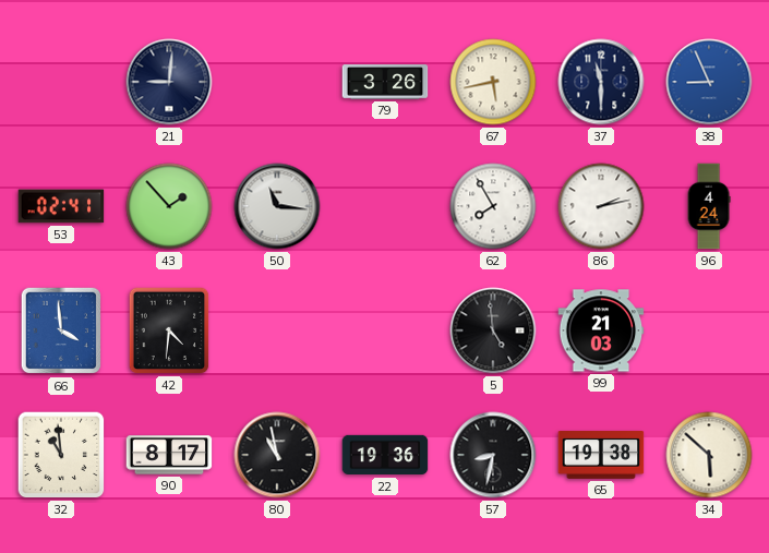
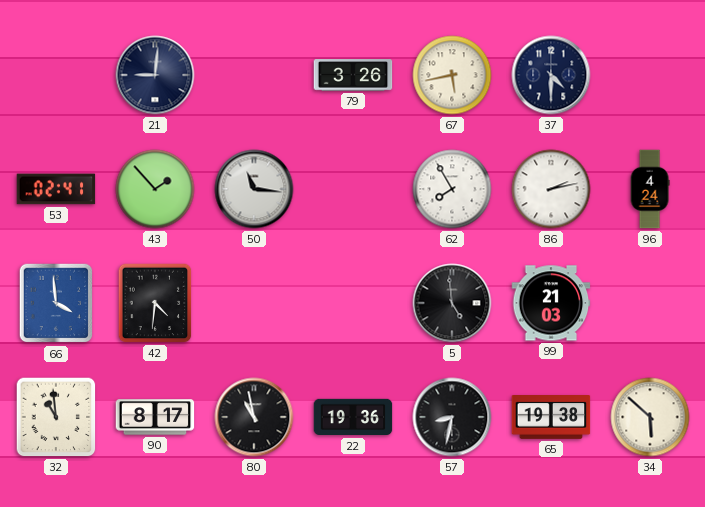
37: 11:30 -> 4:30
38: 8:56 -> none
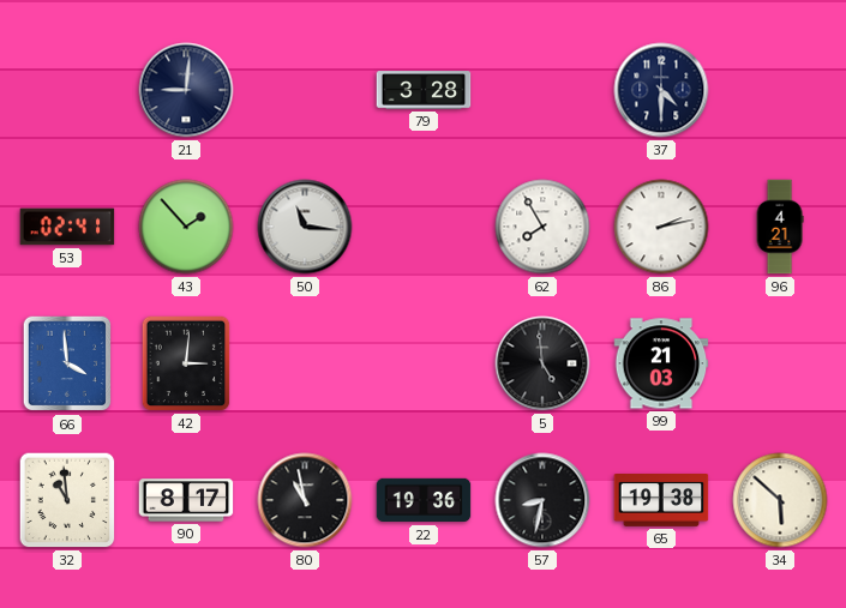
79: 3:26 -> 3:28
67: 5:43 -> none
96: 4:24 -> 4:21
42: 4:31 -> 3:01
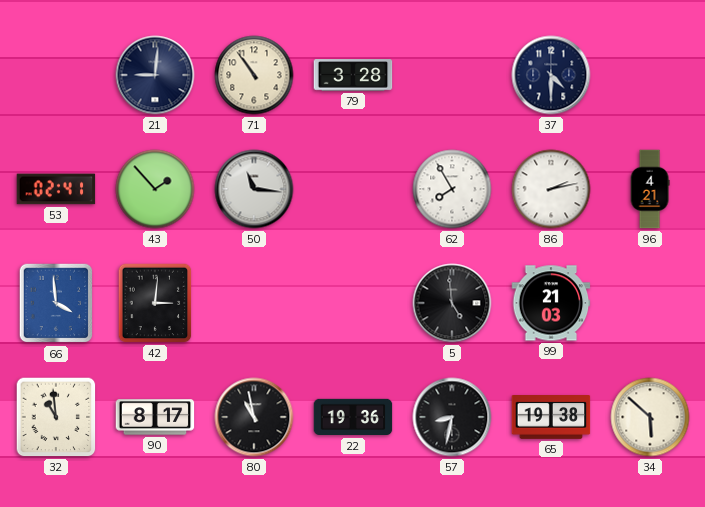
71: none -> 10:54
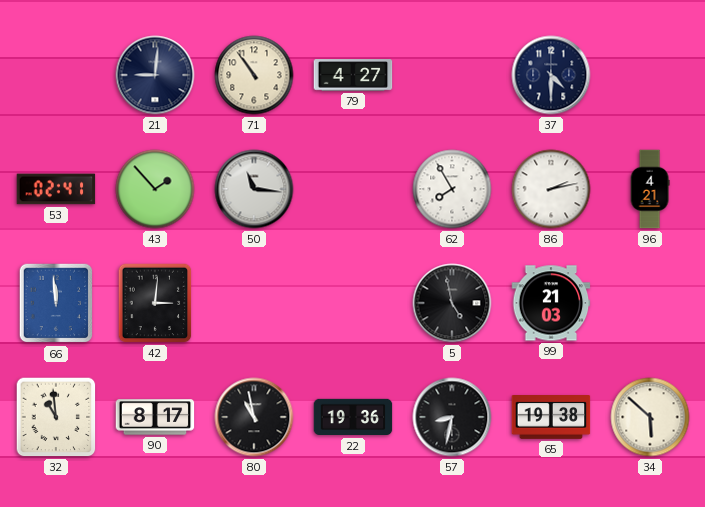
79: 3:28 -> 4:27
66: 3:59 -> 11:59
5: 4:59 -> 4:58
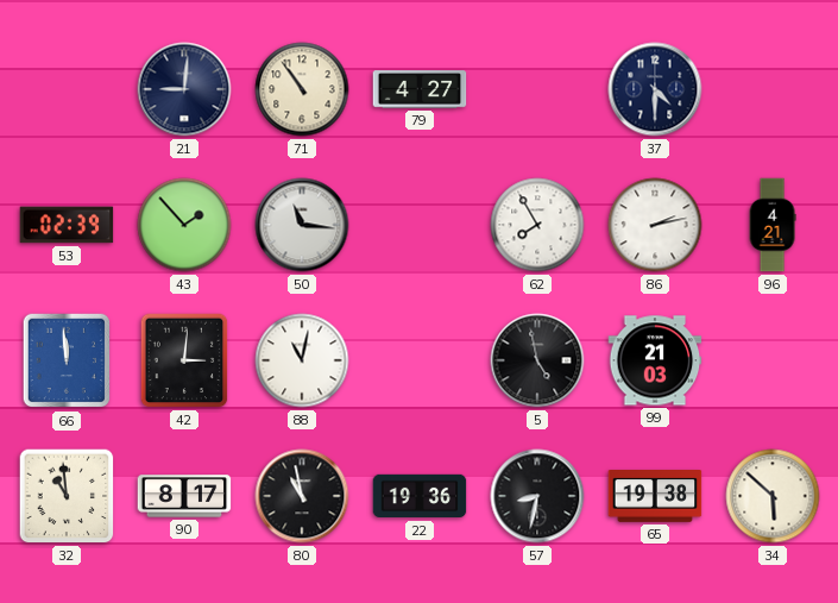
53: 02:41 -> 02:39
88: none -> 11:02
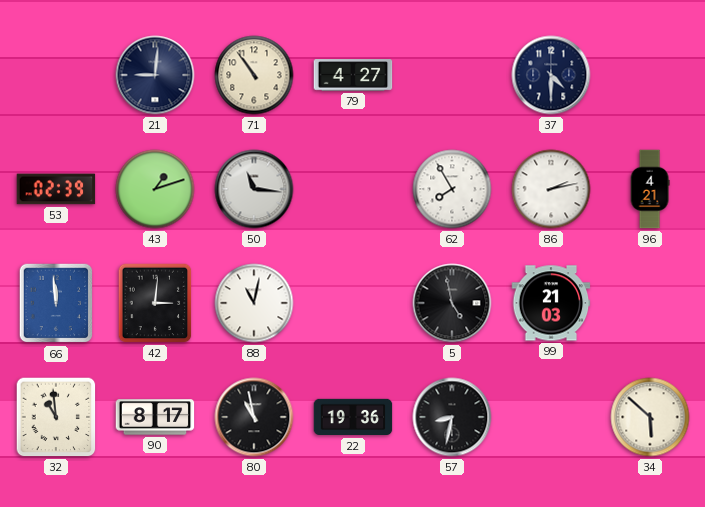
43: 1:53 -> 1:12
65: 19:38 -> none
